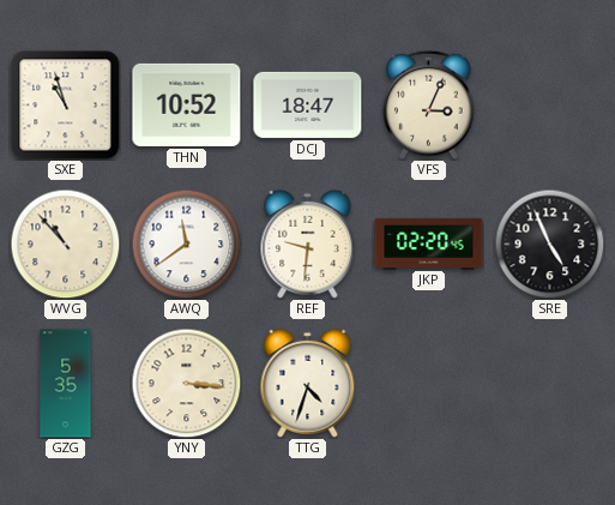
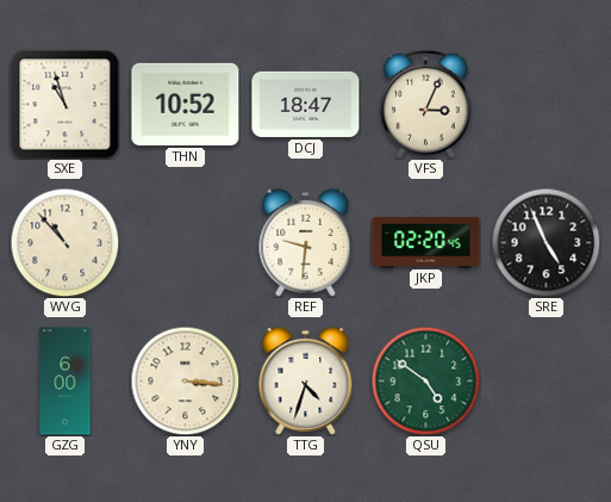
AWQ: 11:39 -> none
GZG: 5:35 -> 6:00
QSU: none -> 4:51
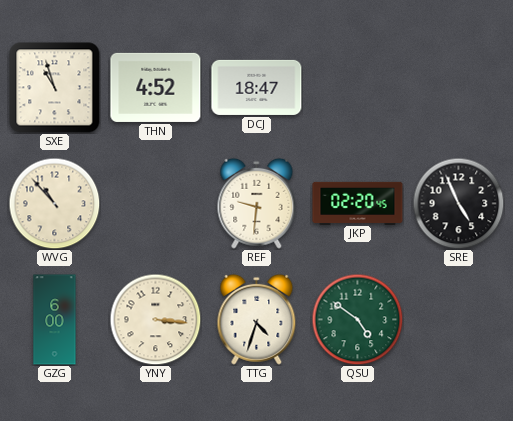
THN: 10:52 -> 4:52
VFS: 3:04 -> none
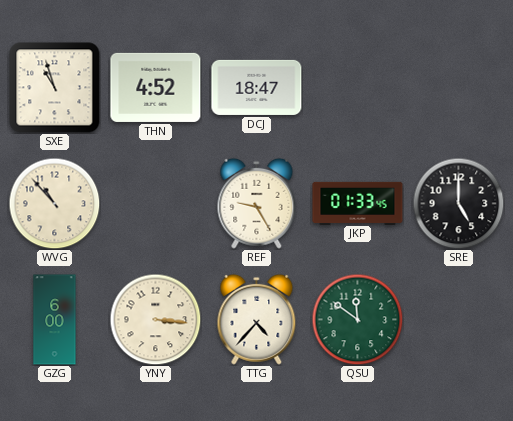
REF: 9:31 -> 9:25
JKP: 02:20 -> 01:33
SRE: 4:56 -> 5:00
TTG: 4:33 -> 4:37
QSU: 4:51 -> 11:51
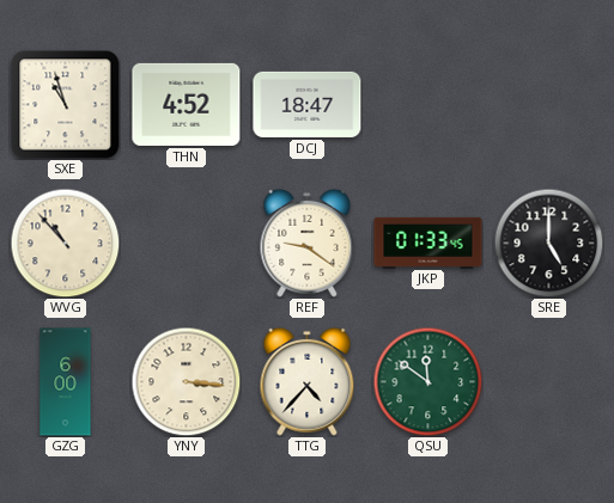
REF: 9:25 -> 9:21
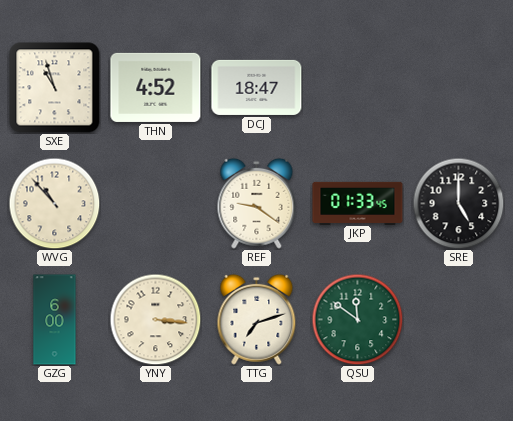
TTG: 4:37 -> 7:12
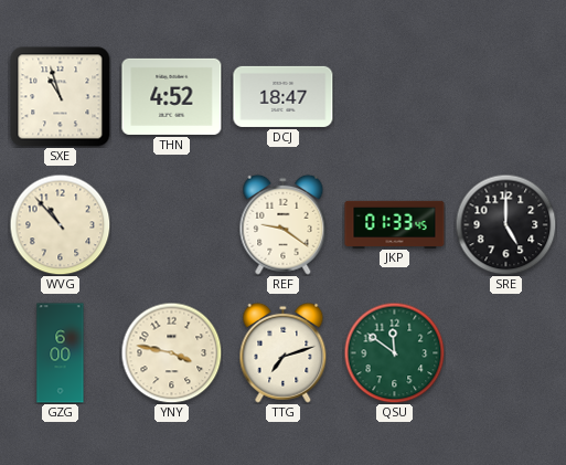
YNY: 3:16 -> 3:47
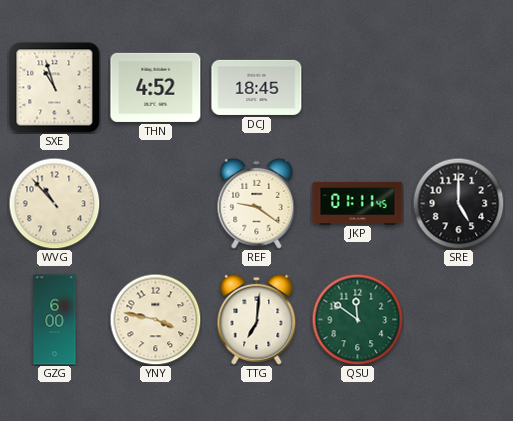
DCJ: 18:47 -> 18:45
JKP: 01:33 -> 01:11
TTG: 7:12 -> 7:01
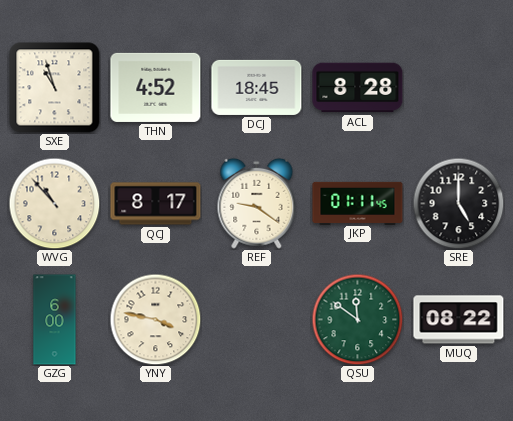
ACL: none -> 8:28
QCJ: none -> 8:17
TTG: 7:01 -> none
MUQ: none -> 08:22
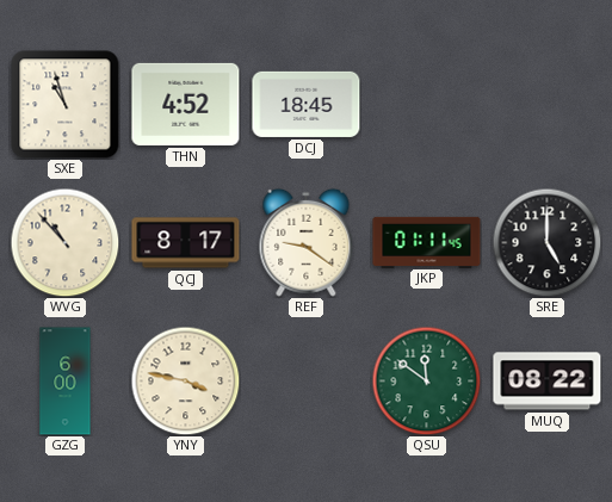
ACL: 8:28 -> none
